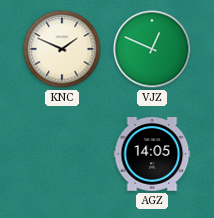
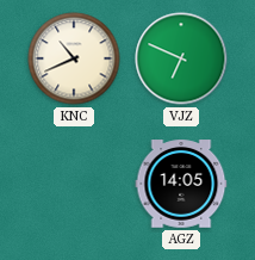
KNC: 1:49 -> 10:41
VJZ: 12:49 -> 6:49
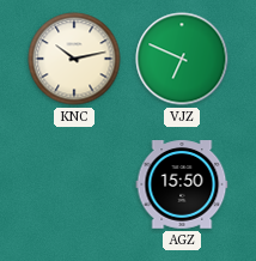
KNC: 10:41 -> 10:13
AGZ: 14:05 -> 15:50
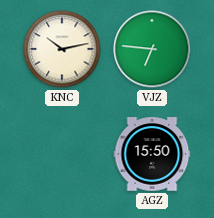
VJZ: 6:49 -> 6:46
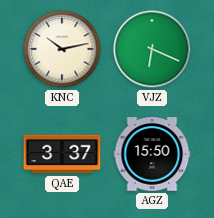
VJZ: 6:46 -> 6:19
QAE: none -> 3:37
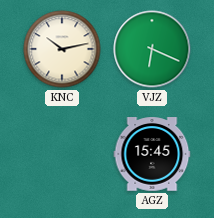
QAE: 3:37 -> none
AGZ: 15:50 -> 15:45
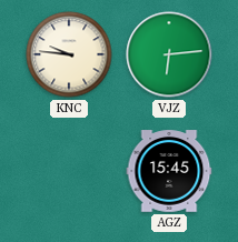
KNC: 10:13 -> 9:46
VJZ: 6:19 -> 6:14
